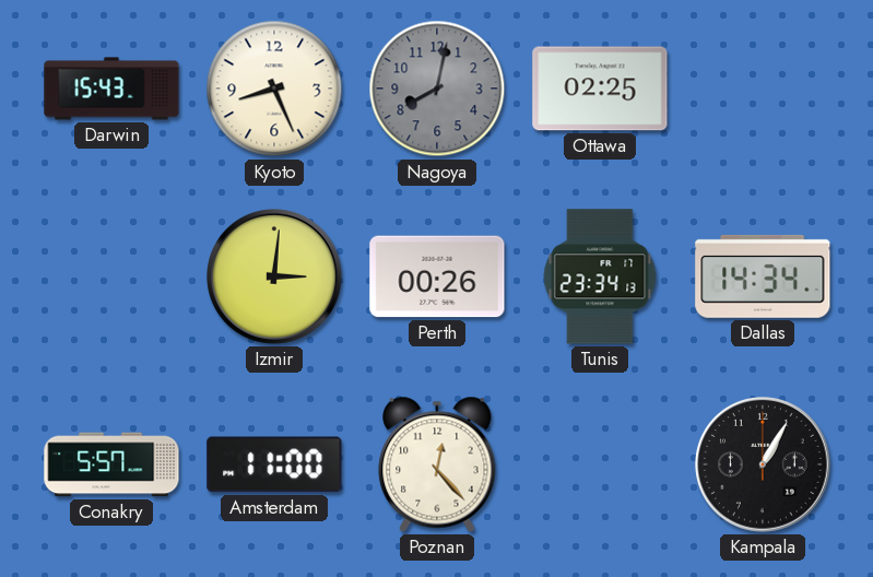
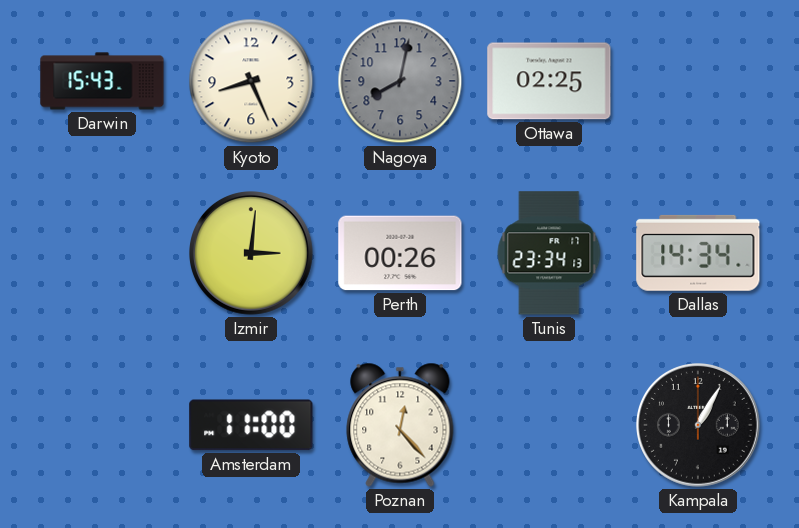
Conakry: 5:57 -> none
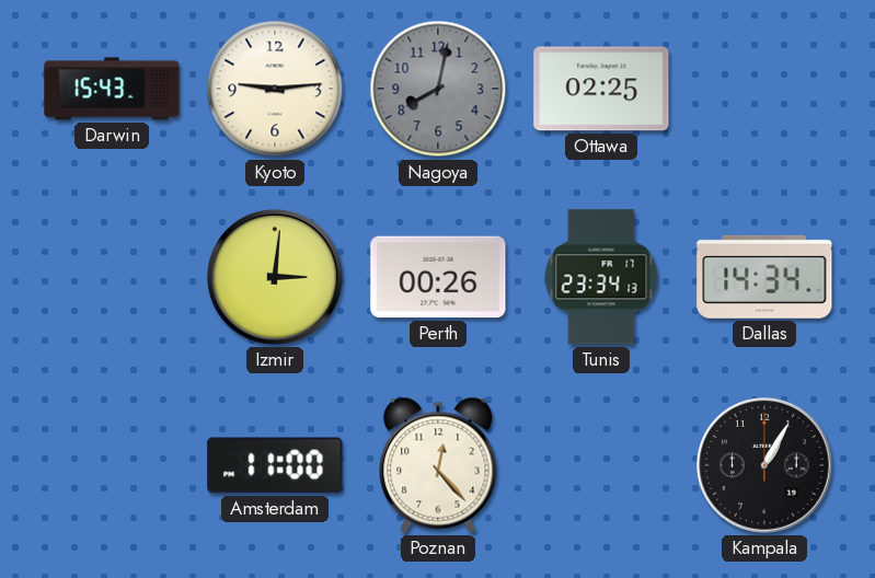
Kyoto: 8:26 -> 9:14
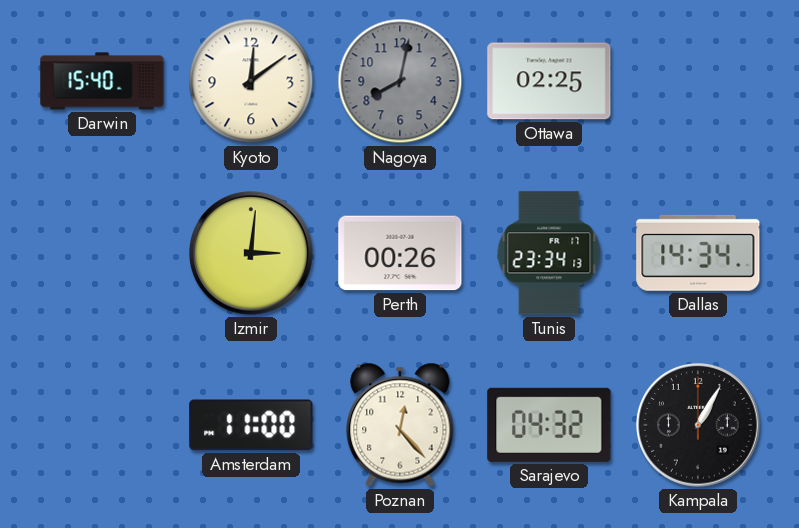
Darwin: 15:43 -> 15:40
Kyoto: 9:14 -> 12:09
Sarajevo: none -> 04:32
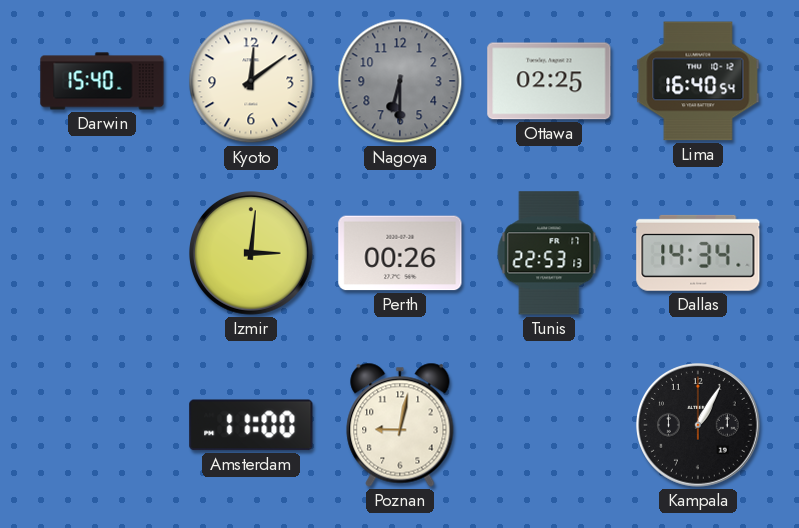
Nagoya: 8:02 -> 6:30
Lima: none -> 16:40
Tunis: 23:34 -> 22:53
Poznan: 12:23 -> 9:02
Sarajevo: 04:32 -> none
